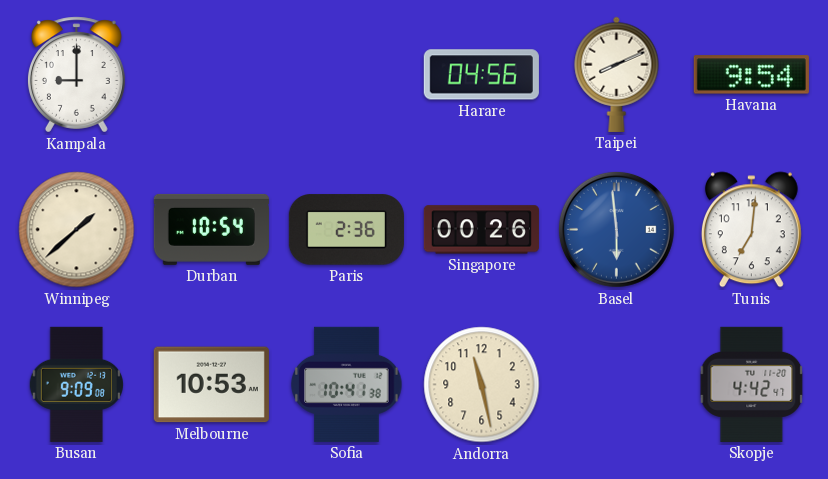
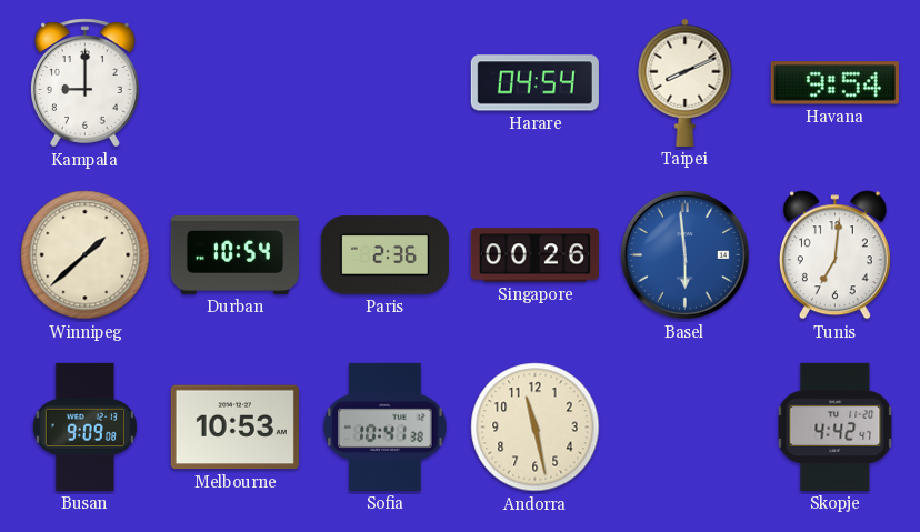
Harare: 04:56 -> 04:54
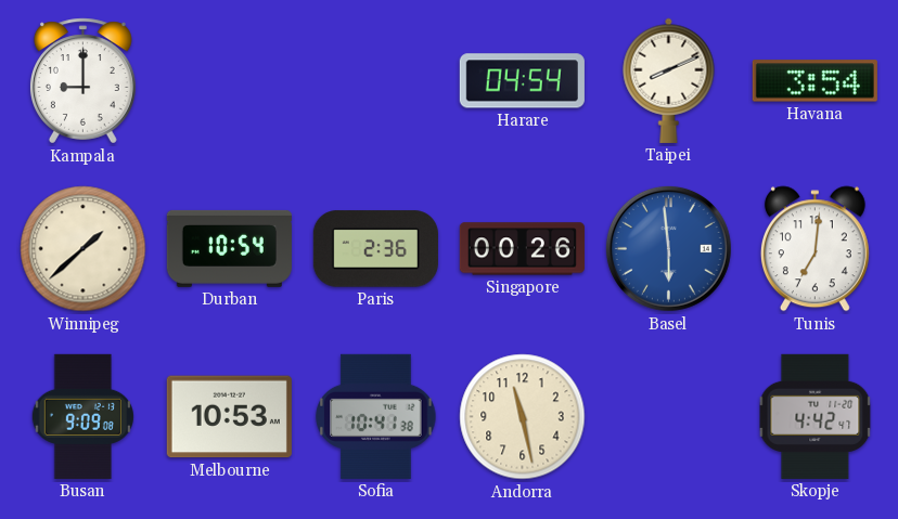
Havana: 9:54 -> 3:54
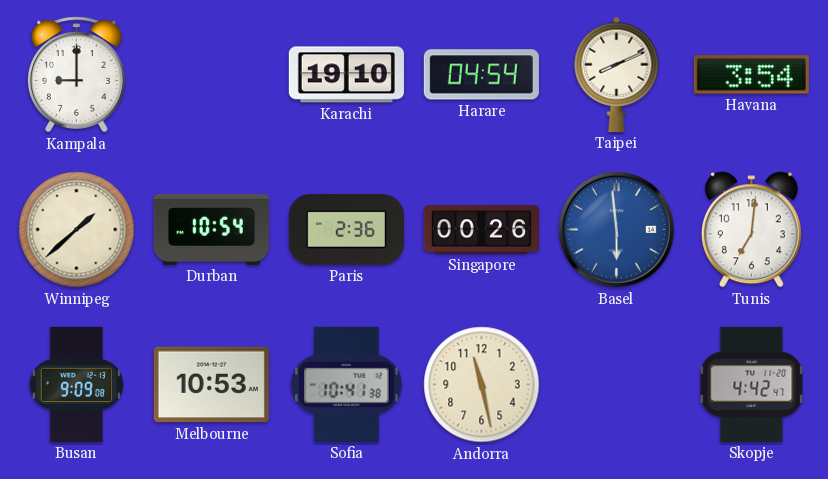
Karachi: none -> 19:10
